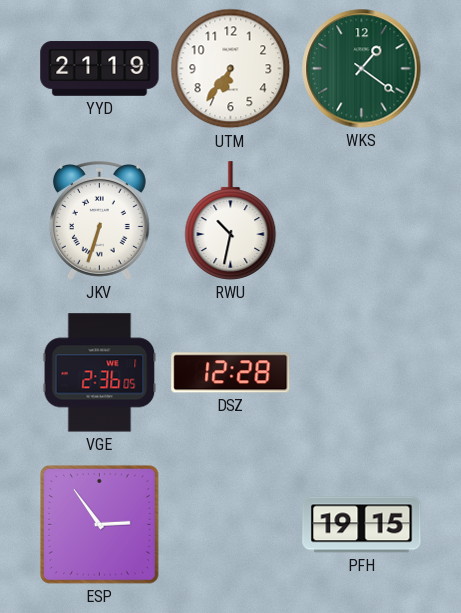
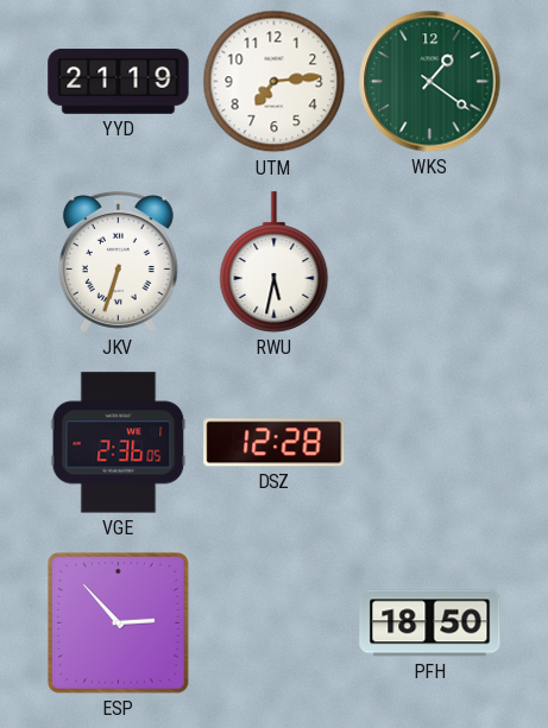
UTM: 6:36 -> 7:14
RWU: 10:32 -> 5:32
ESP: 2:54 -> 2:53
PFH: 19:15 -> 18:50
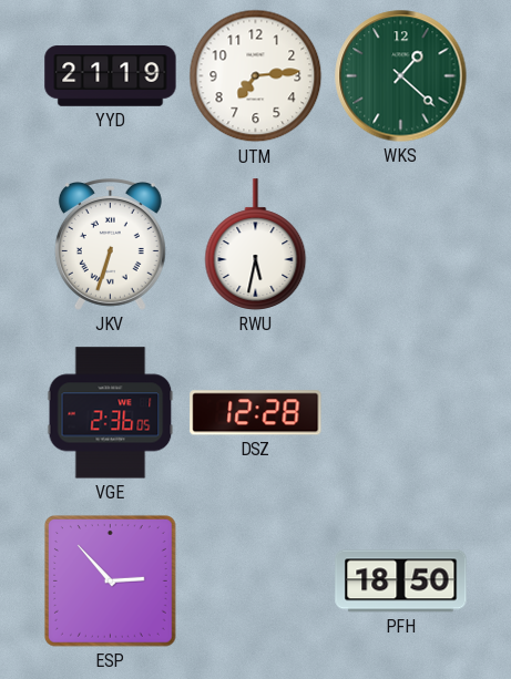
WKS: 1:21 -> 1:22
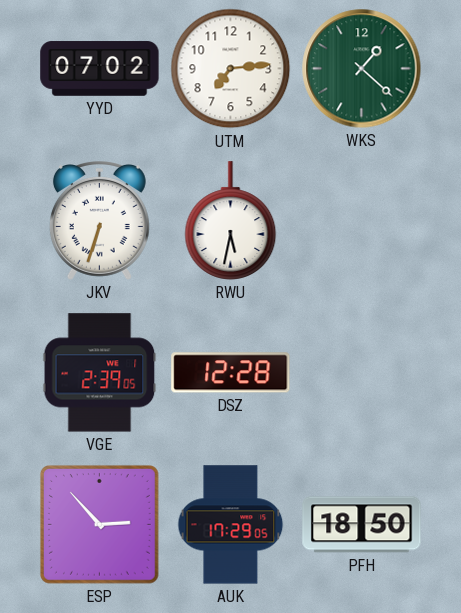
YYD: 21:19 -> 07:02
VGE: 2:36 -> 2:39
AUK: none -> 17:29
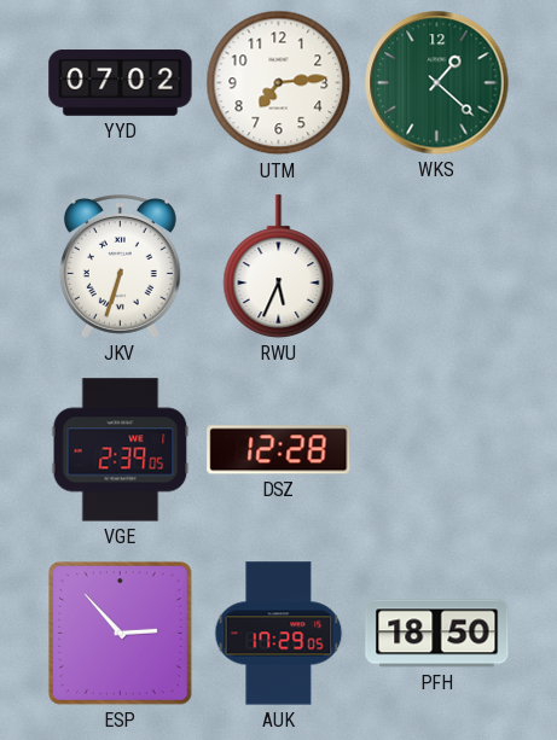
RWU: 5:32 -> 5:34
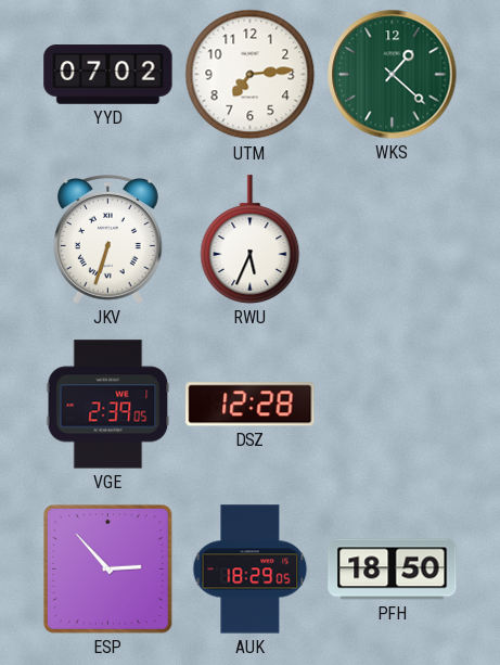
AUK: 17:29 -> 18:29
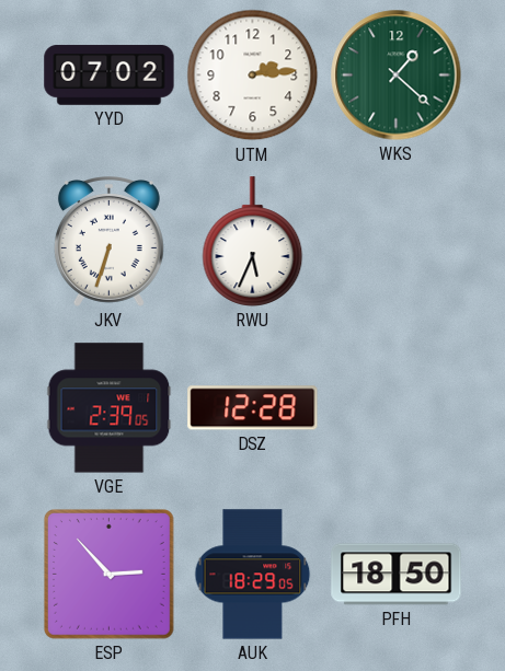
UTM: 7:14 -> 2:14
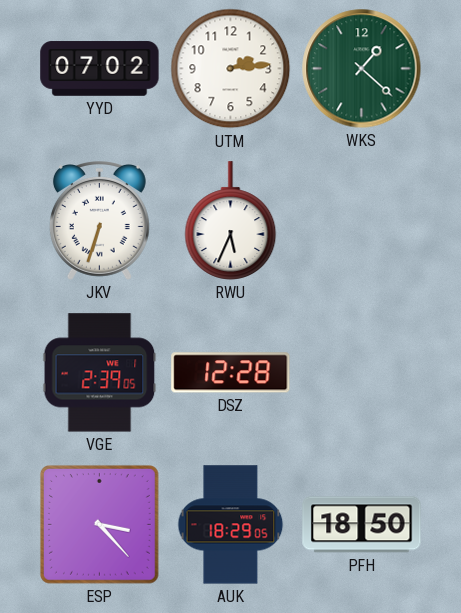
ESP: 2:53 -> 3:23
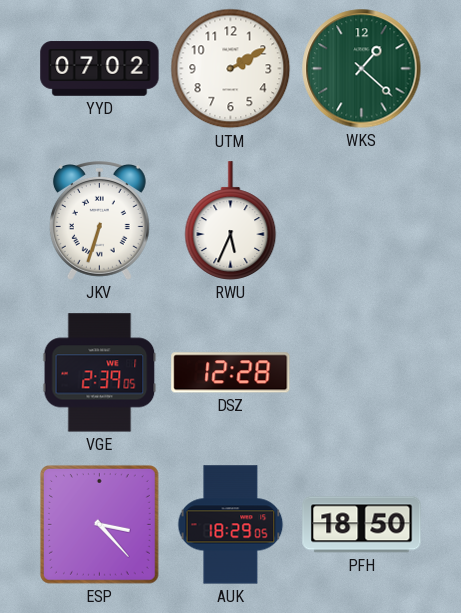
UTM: 2:14 -> 2:10
